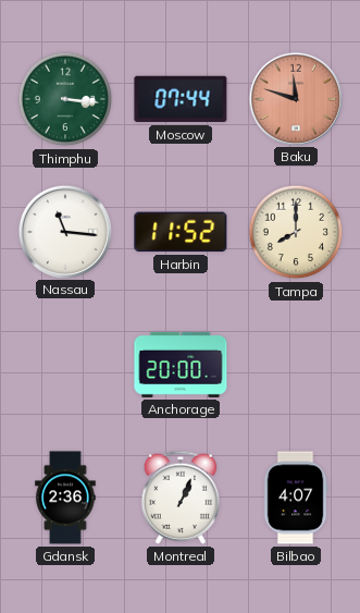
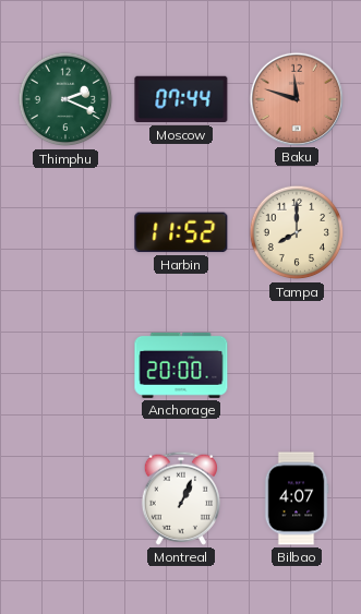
Thimphu: 3:16 -> 2:19
Nassau: 11:16 -> none
Gdansk: 2:36 -> none
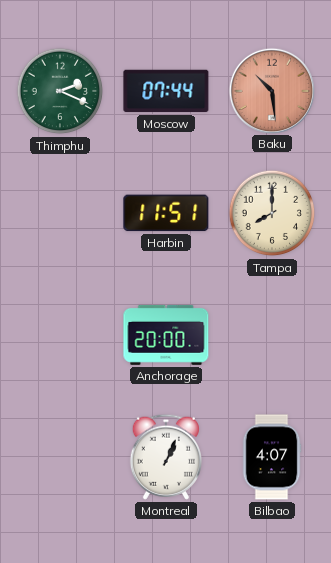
Baku: 11:48 -> 10:29
Harbin: 11:52 -> 11:51
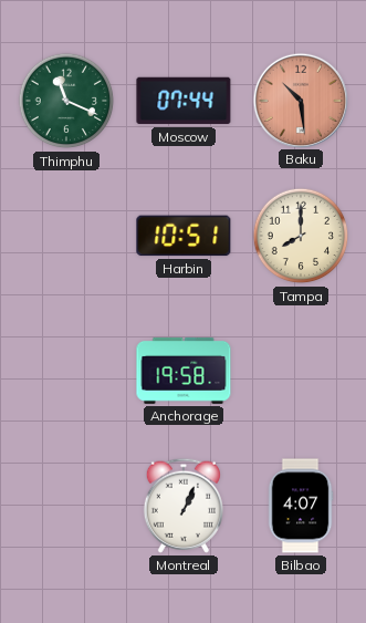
Thimphu: 2:19 -> 11:19
Harbin: 11:51 -> 10:51
Anchorage: 20:00 -> 19:58
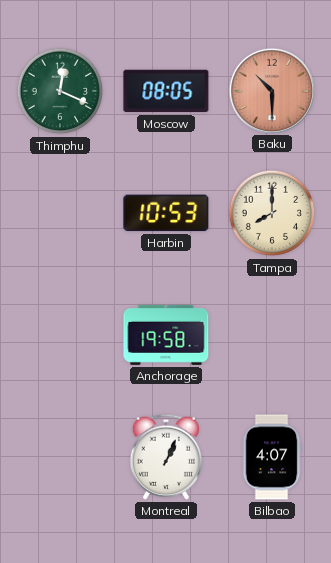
Thimphu: 11:19 -> 12:19
Moscow: 07:44 -> 08:05
Baku: 10:29 -> 10:30
Harbin: 10:51 -> 10:53
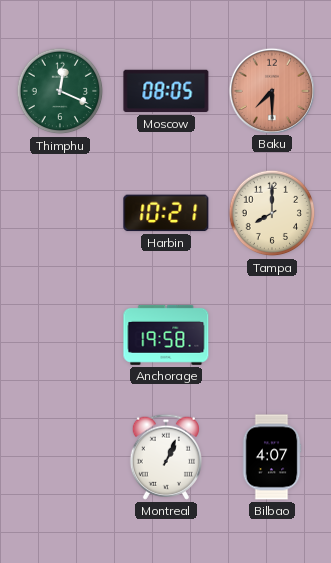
Baku: 10:30 -> 7:30
Harbin: 10:53 -> 10:21
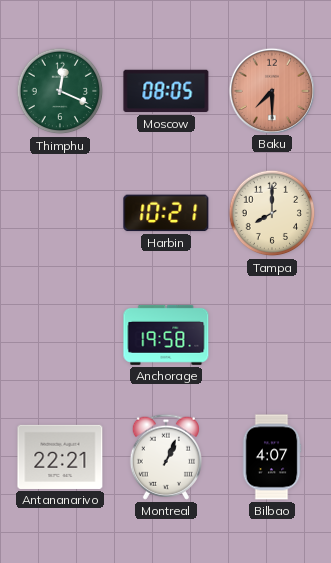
Antananarivo: none -> 22:21
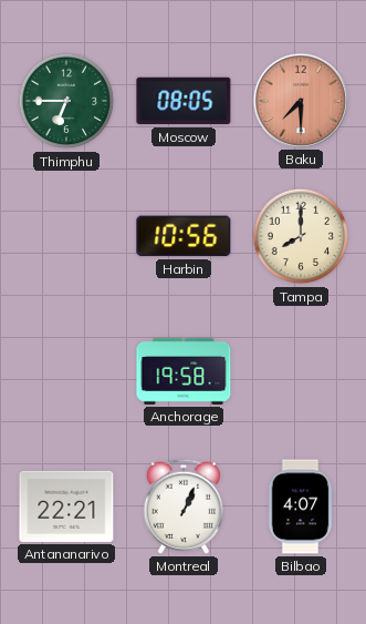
Thimphu: 12:19 -> 6:45
Harbin: 10:21 -> 10:56
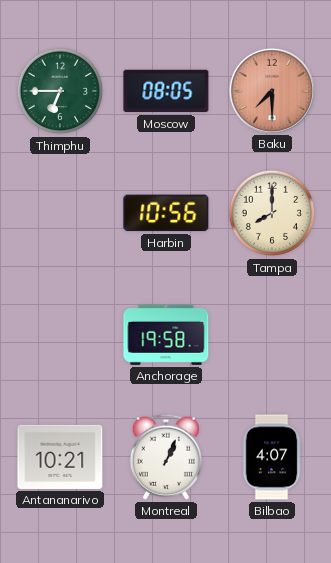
Antananarivo: 22:21 -> 10:21
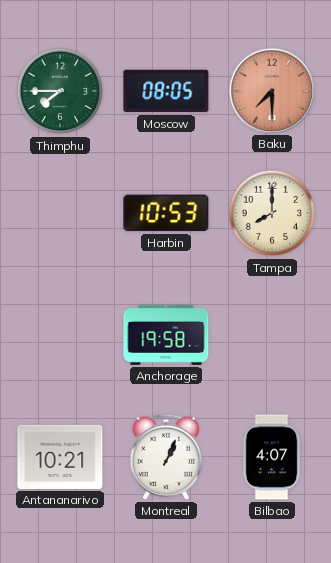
Thimphu: 6:45 -> 7:45
Harbin: 10:56 -> 10:53
